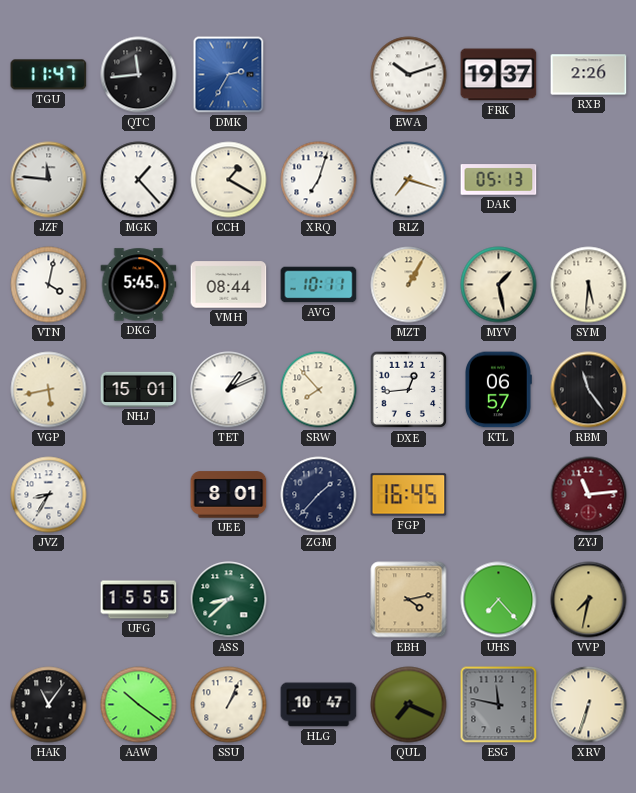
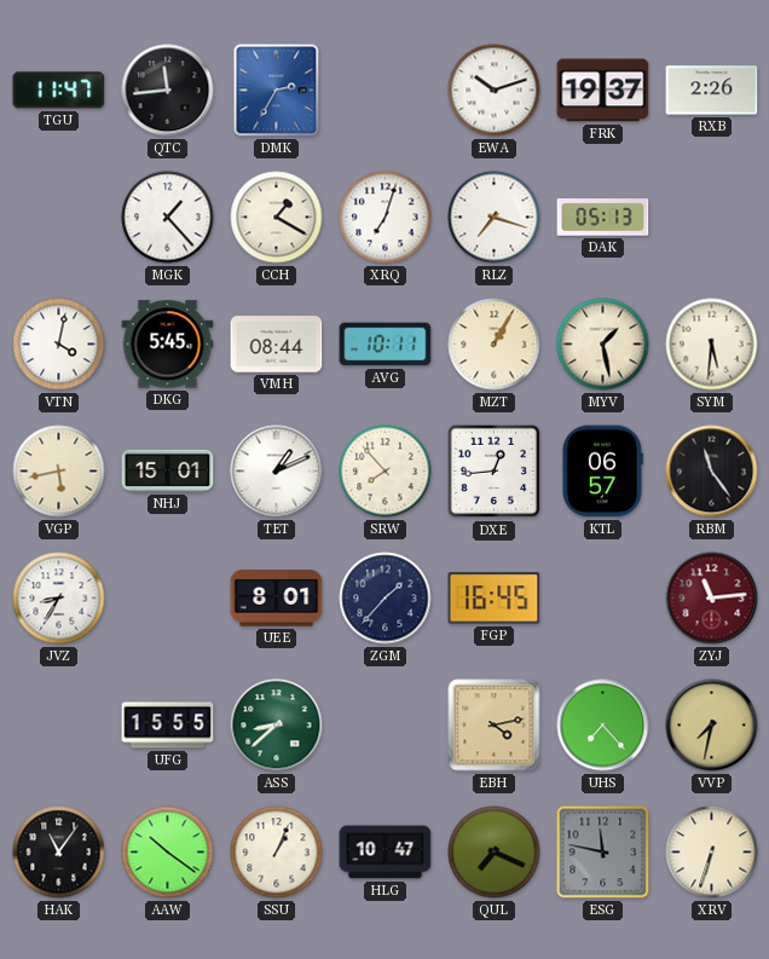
JZF: 11:46 -> none
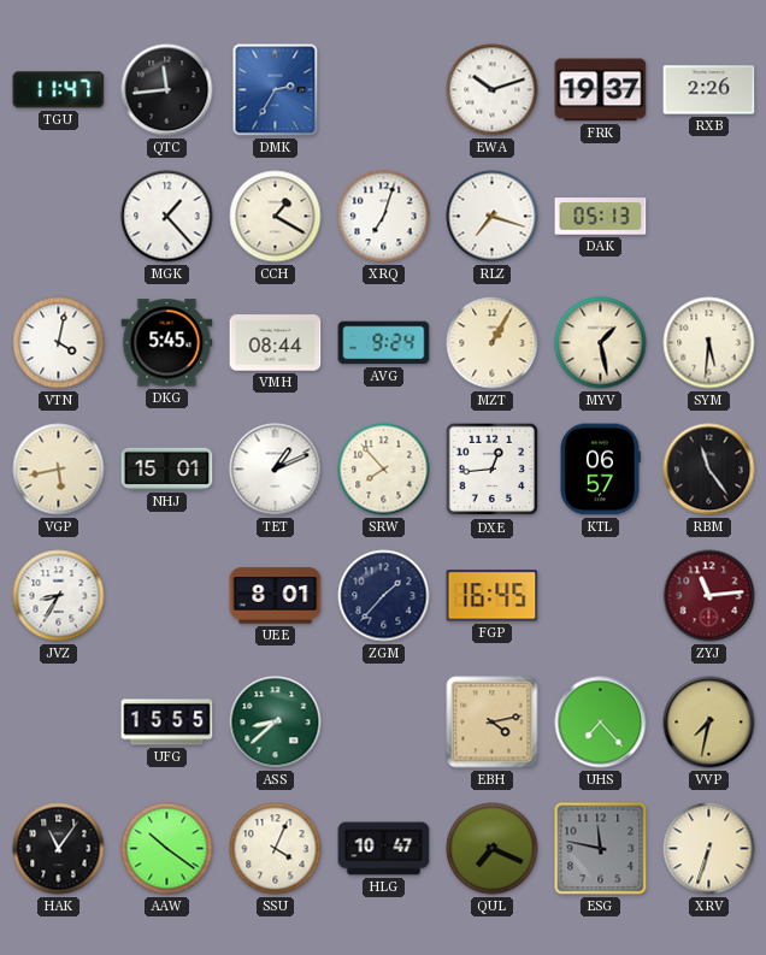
AVG: 10:11 -> 9:24
SSU: 1:04 -> 4:04
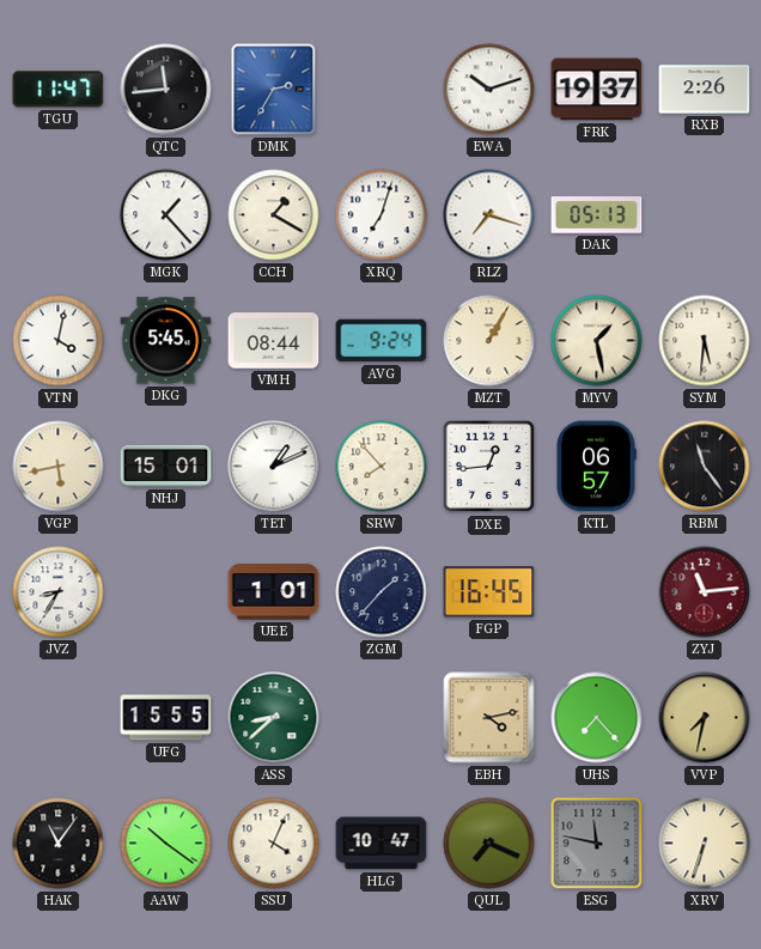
UEE: 8:01 -> 1:01
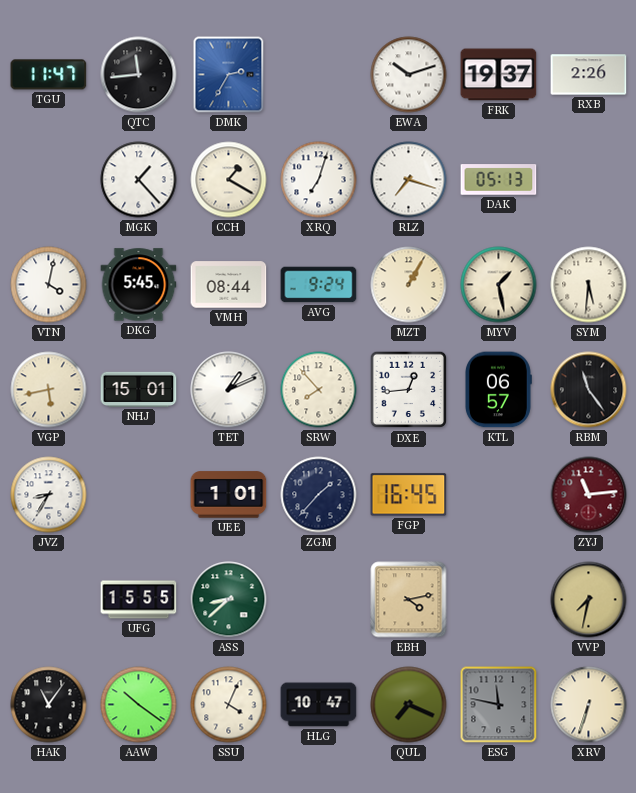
UHS: 7:23 -> none
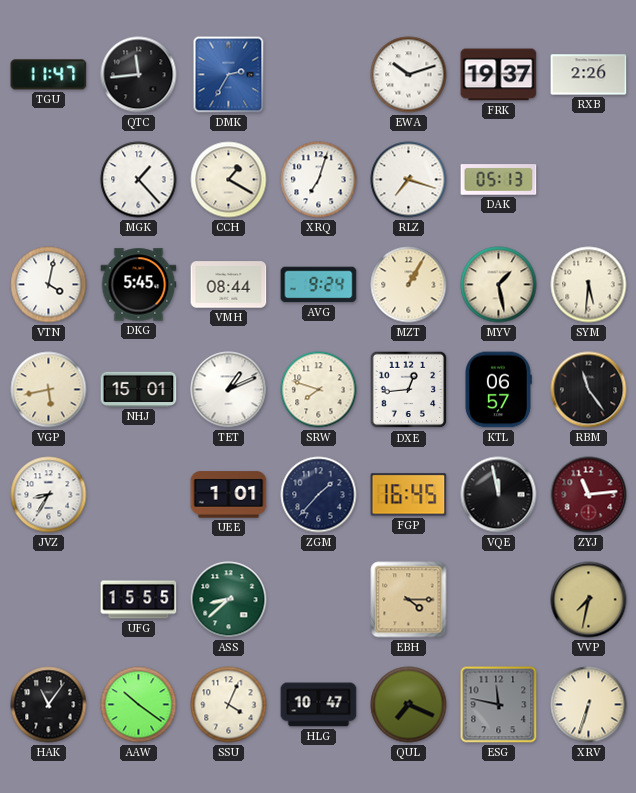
SRW: 7:53 -> 7:48
VQE: none -> 11:58
EBH: 4:13 -> 4:15
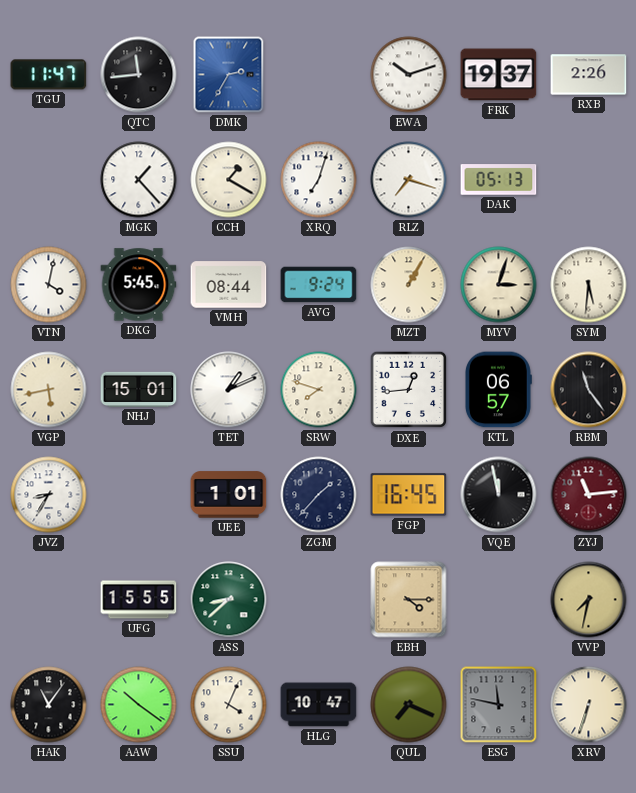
MYV: 1:28 -> 3:03
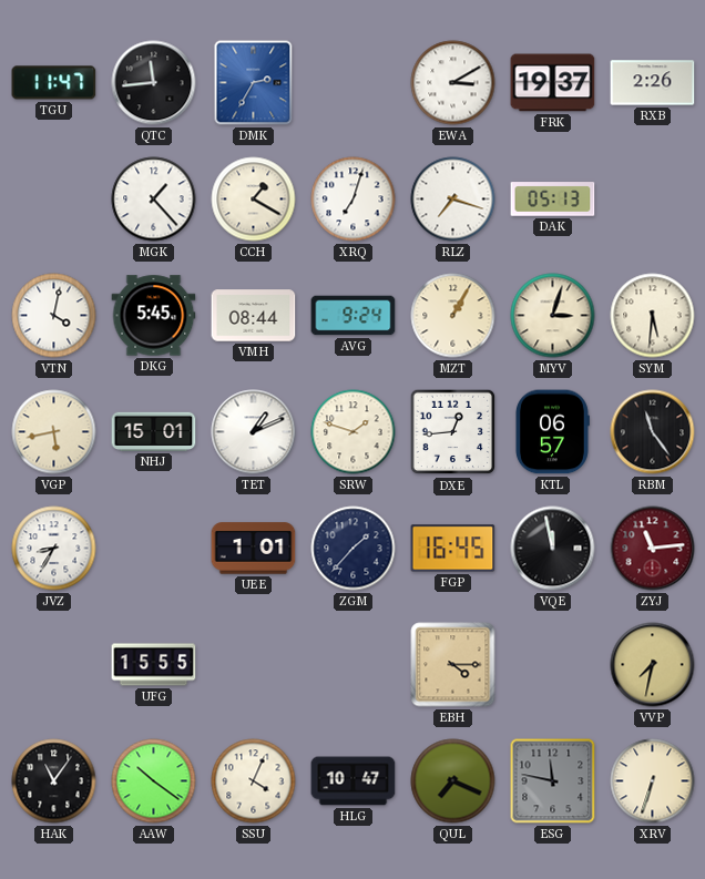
EWA: 10:12 -> 3:10
SRW: 7:48 -> 1:48
ASS: 8:38 -> none
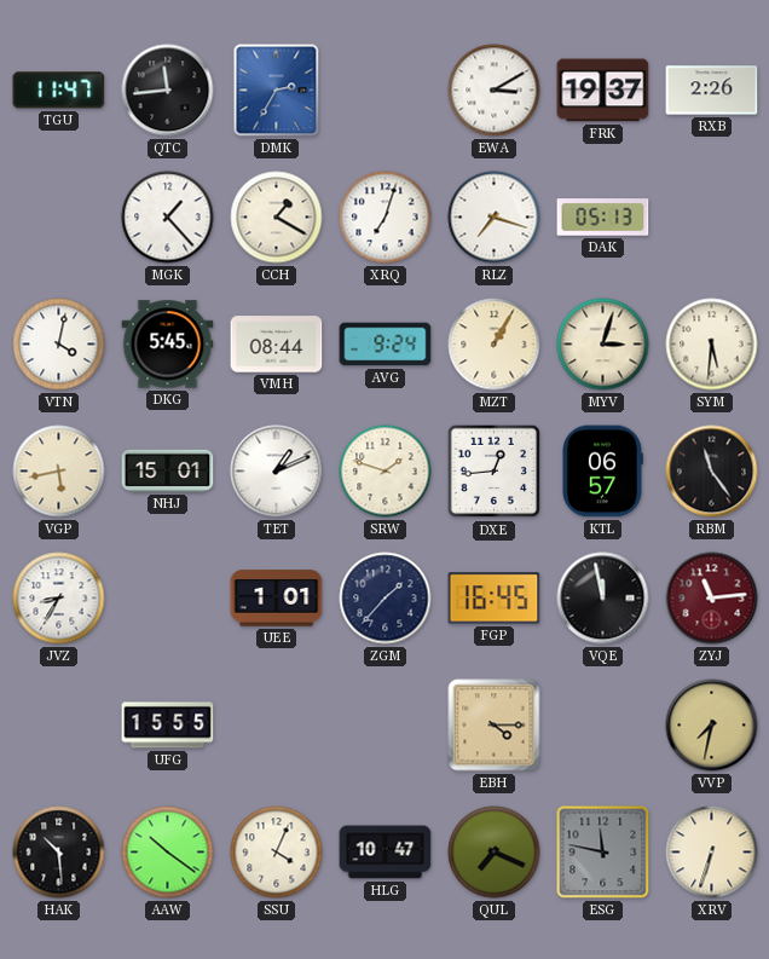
HAK: 11:06 -> 10:29
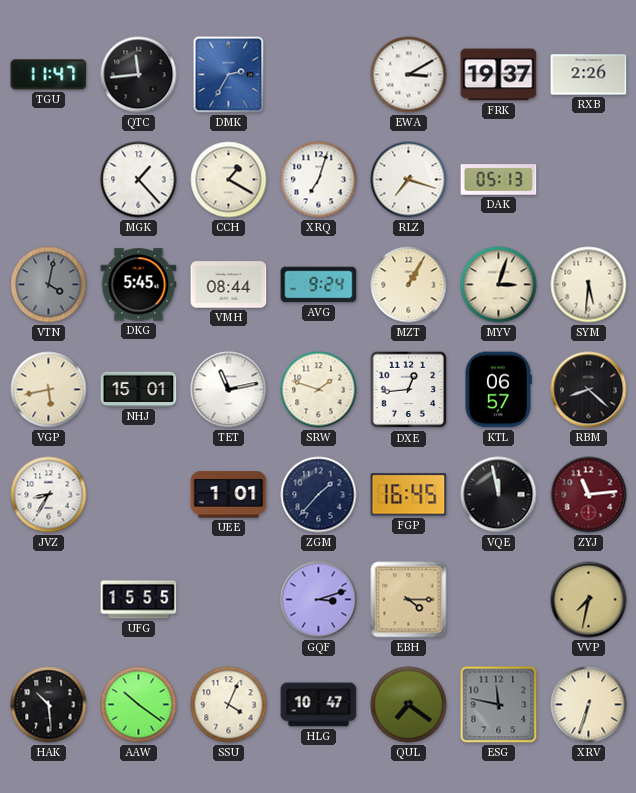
VTN dial: white -> grey
TET: 1:11 -> 11:13
RBM: 11:24 -> 8:22
GQF: none -> 3:12
QUL: 7:19 -> 7:21
